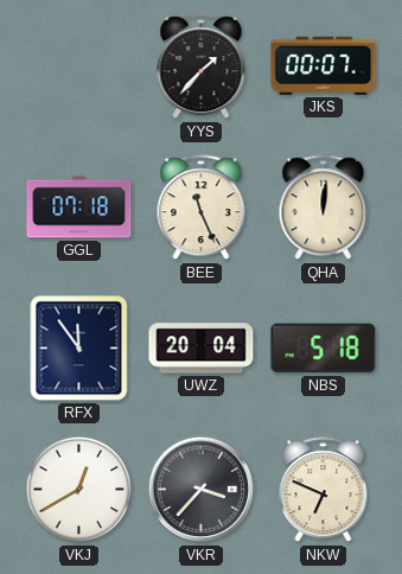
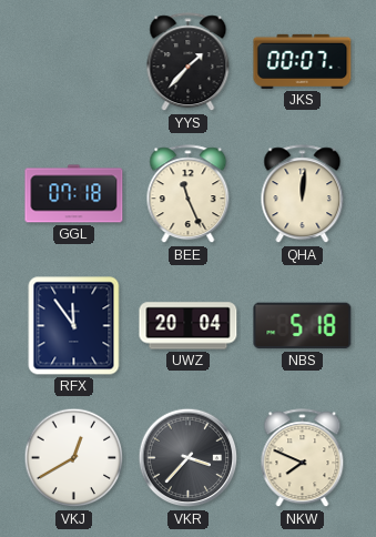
NKW: 6:49 -> 7:49
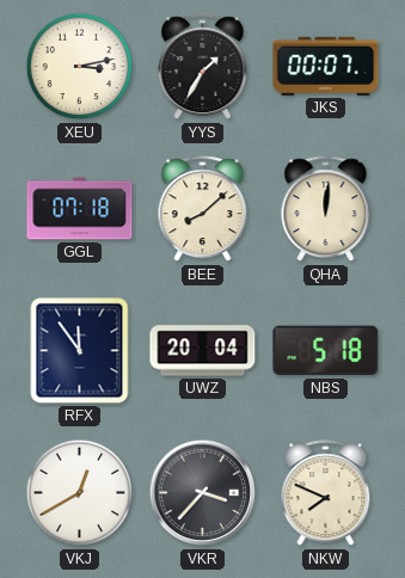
XEU: none -> 3:13
YYS: 1:37 -> 1:35
BEE: 11:26 -> 8:08
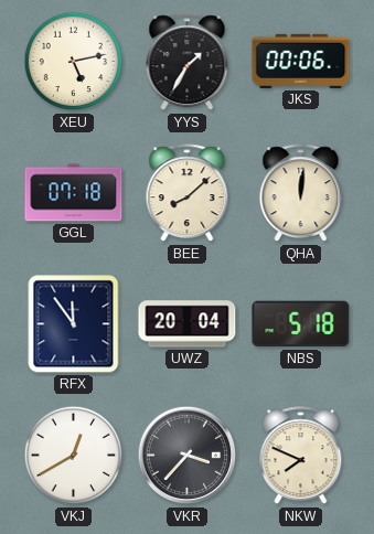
XEU: 3:13 -> 5:13
JKS: 00:07 -> 00:06
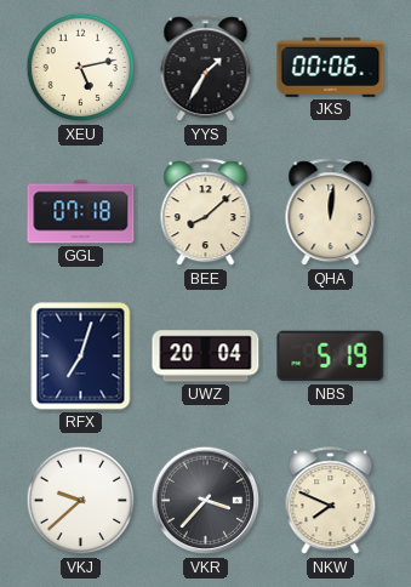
RFX: 11:54 -> 7:03
NBS: 5:18 -> 5:19
VKJ: 12:40 -> 9:38
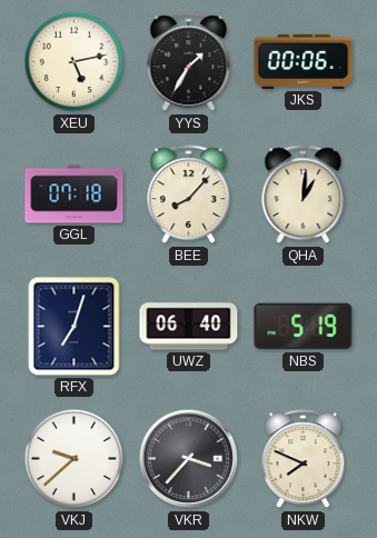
BEE: 8:08 -> 8:07
QHA: 12:01 -> 1:01
UWZ: 20:04 -> 06:40
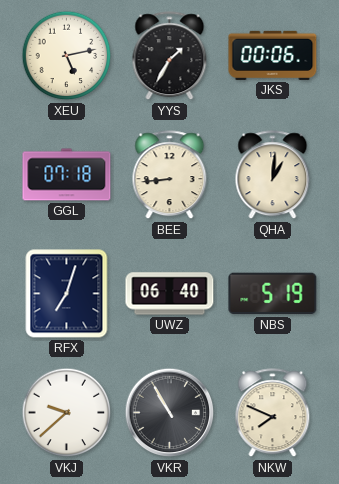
BEE: 8:07 -> 8:44
VKR: 3:37 -> 10:55
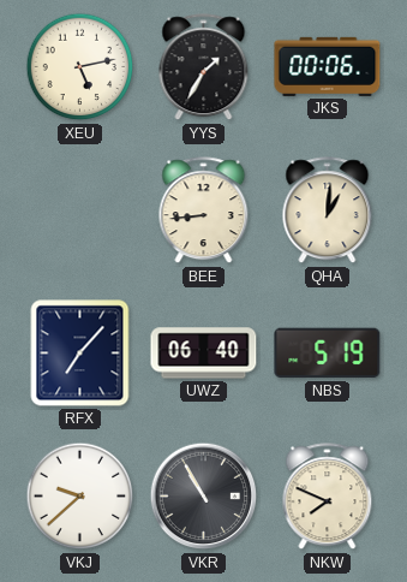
GGL: 07:18 -> none
RFX: 7:03 -> 7:07
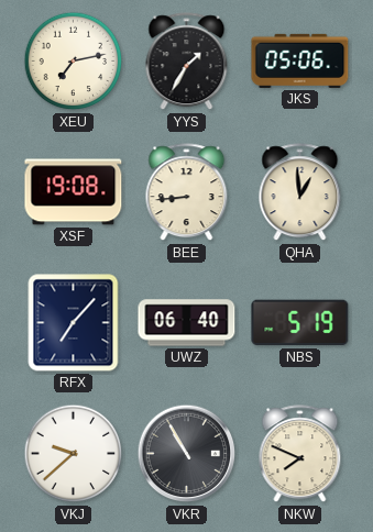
XEU: 5:13 -> 7:13
JKS: 00:06 -> 05:06
XSF: none -> 19:08
QHA: 1:01 -> 12:59
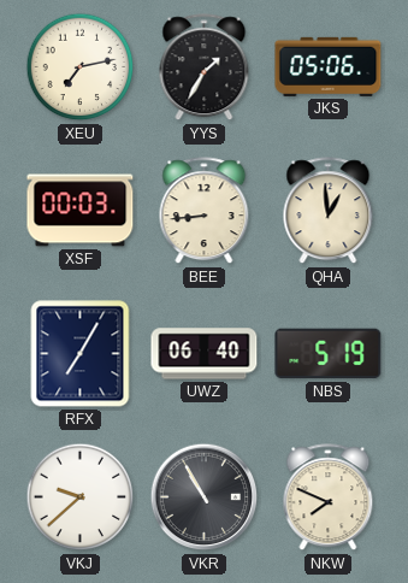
XSF: 19:08 -> 00:03
RFX: 7:07 -> 7:05
